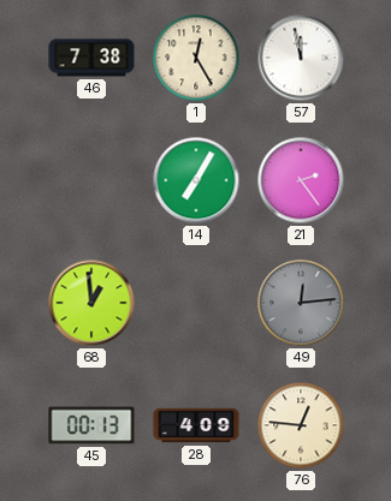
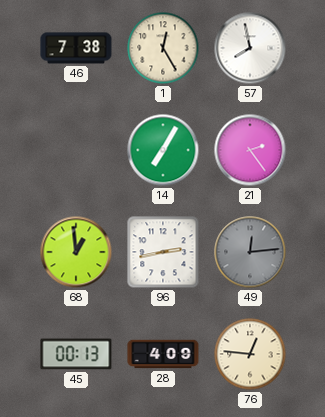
57: 11:58 -> 7:58
96: none -> 2:43
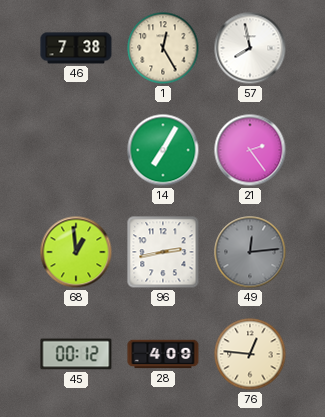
45: 00:13 -> 00:12
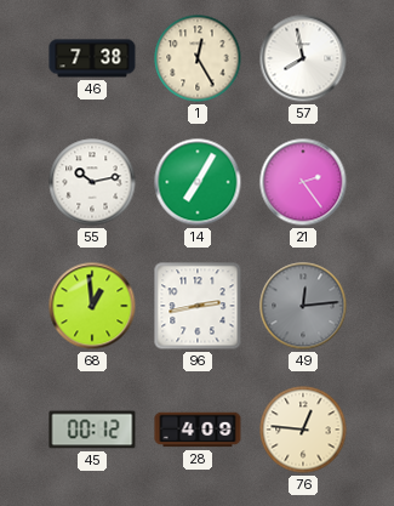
55: none -> 10:13
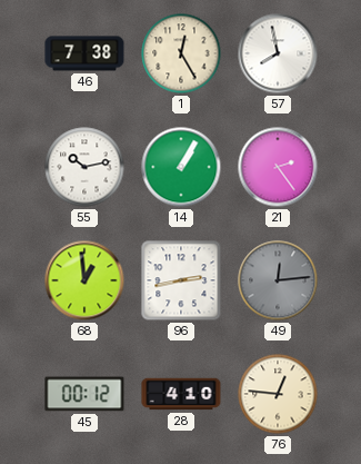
14: 7:05 -> 1:05
28: 4:09 -> 4:10
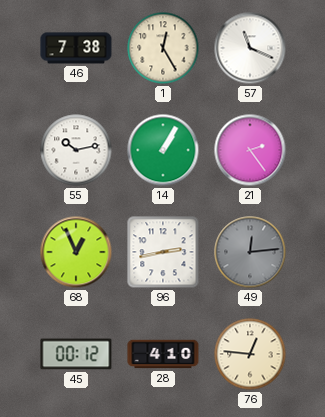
57: 7:58 -> 11:19
68: 12:59 -> 12:56
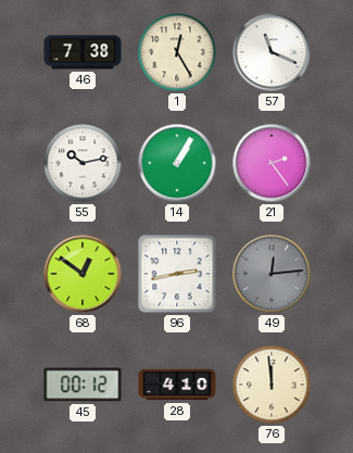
68: 12:56 -> 12:51
76: 12:46 -> 11:59
